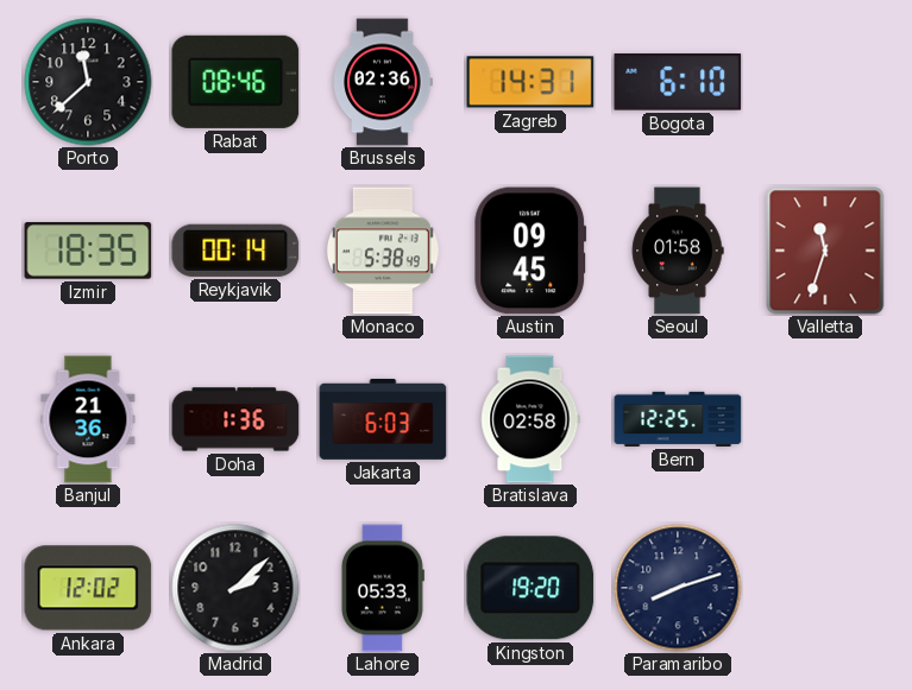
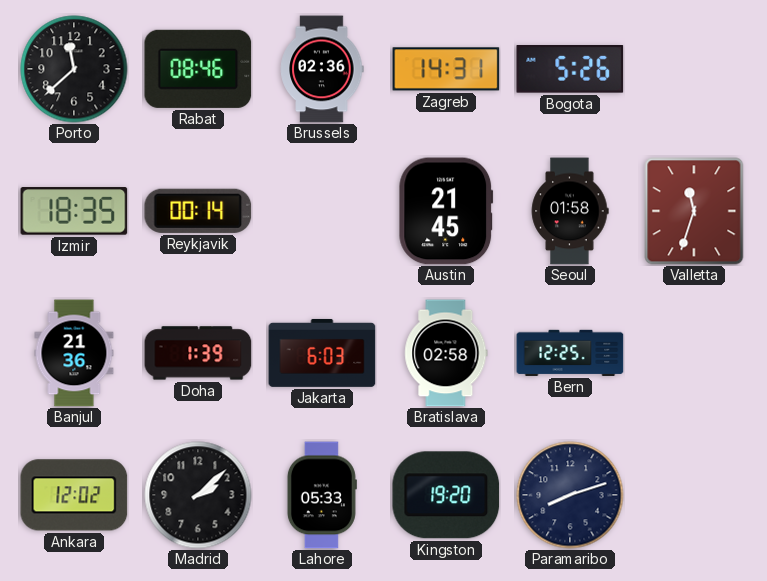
Bogota: 6:10 -> 5:26
Monaco: 5:38 -> none
Austin: 09:45 -> 21:45
Doha: 1:36 -> 1:39
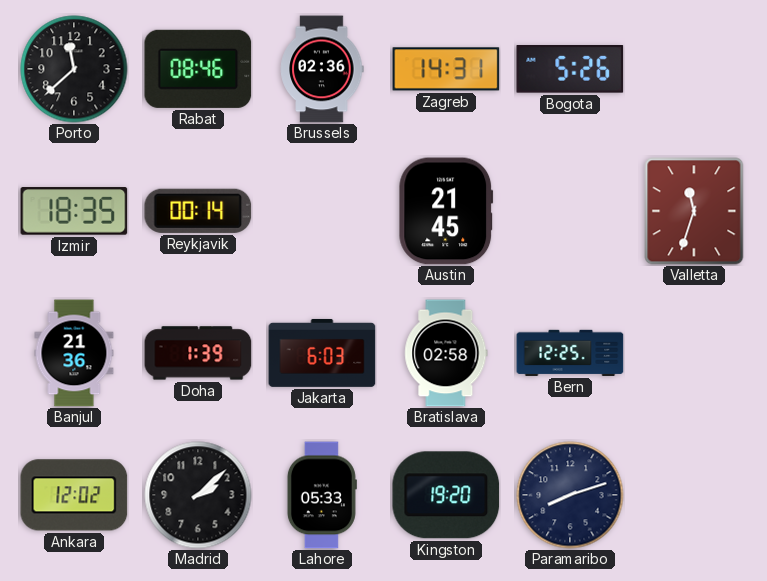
Seoul: 01:58 -> none
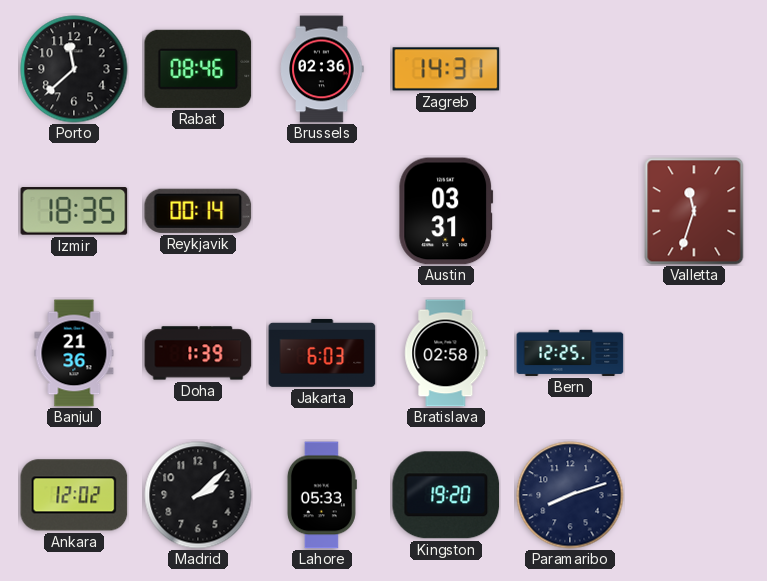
Bogota: 5:26 -> none
Austin: 21:45 -> 03:31
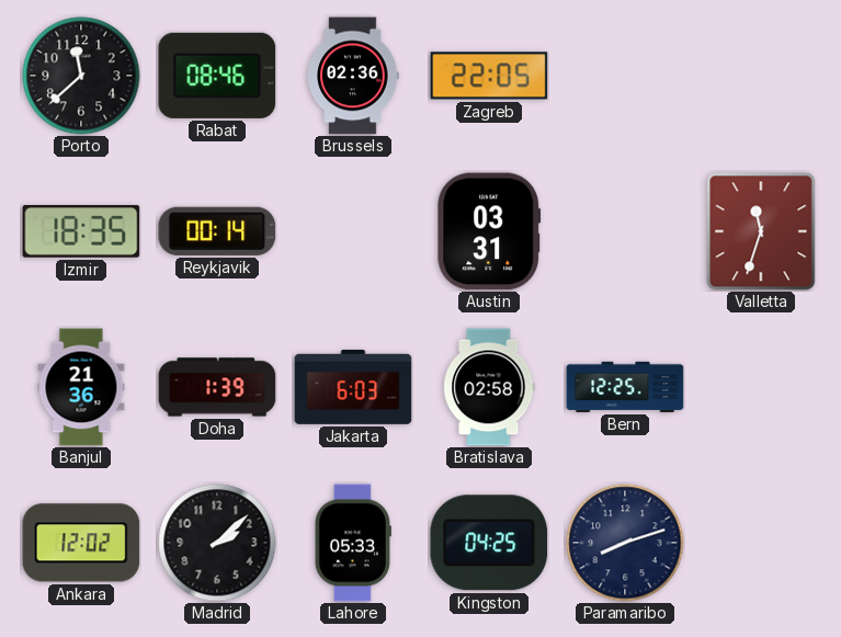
Zagreb: 14:31 -> 22:05
Kingston: 19:20 -> 04:25
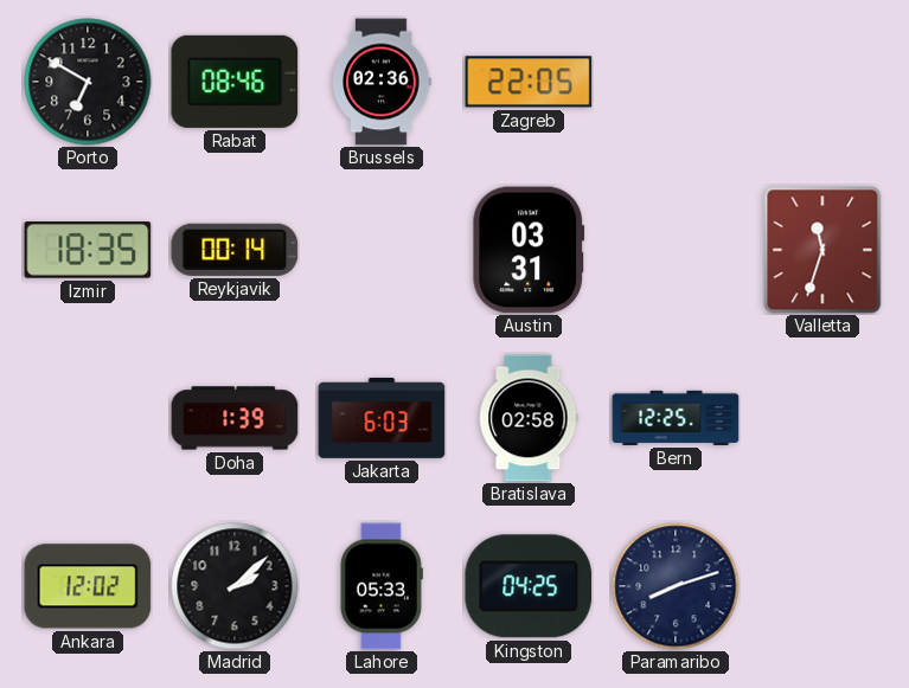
Porto: 11:38 -> 6:50
Banjul: 21:36 -> none
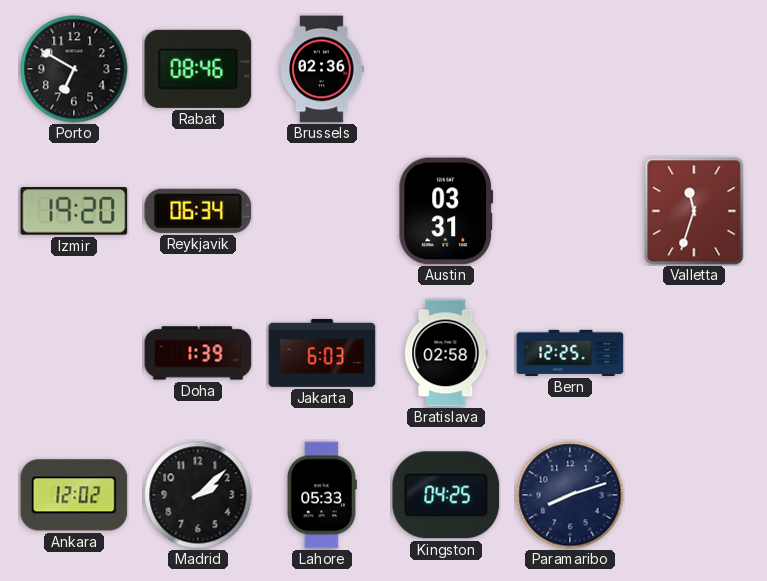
Zagreb: 22:05 -> none
Izmir: 18:35 -> 19:20
Reykjavik: 00:14 -> 06:34
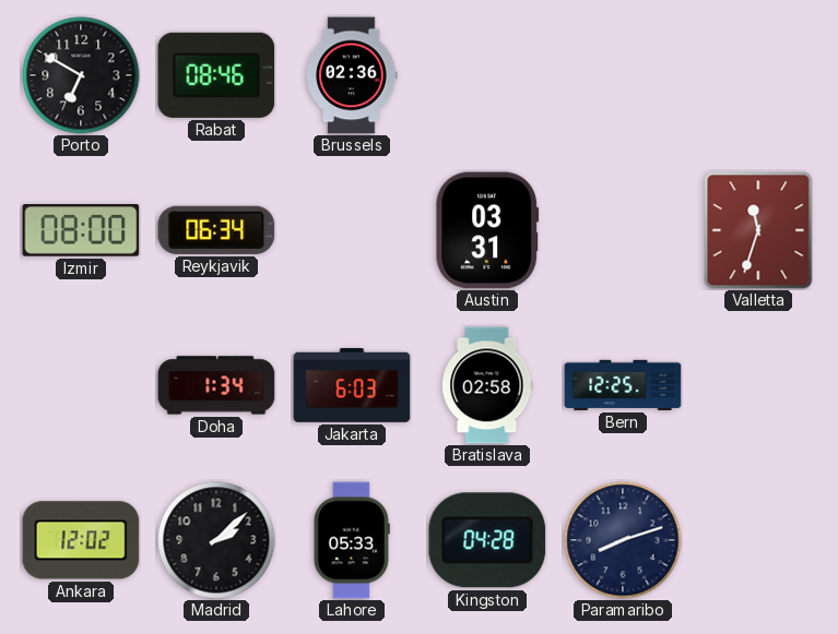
Izmir: 19:20 -> 08:00
Doha: 1:39 -> 1:34
Kingston: 04:25 -> 04:28
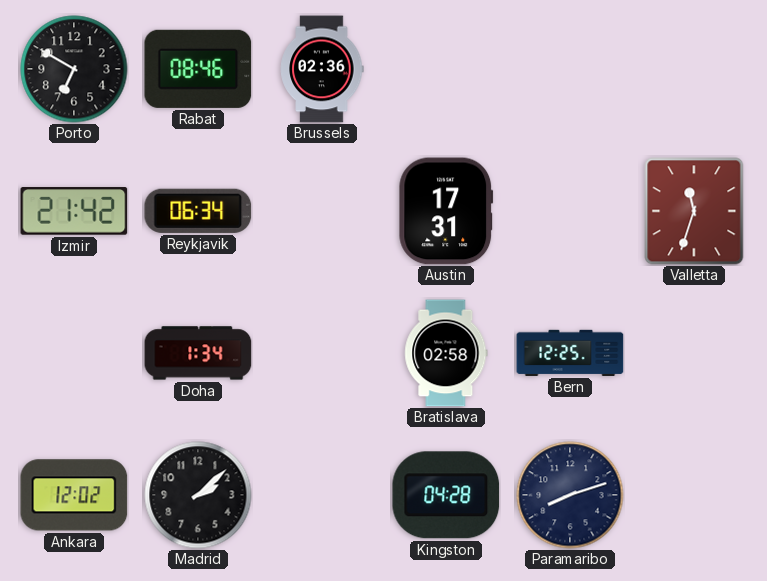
Izmir: 08:00 -> 21:42
Austin: 03:31 -> 17:31
Jakarta: 6:03 -> none
Lahore: 05:33 -> none
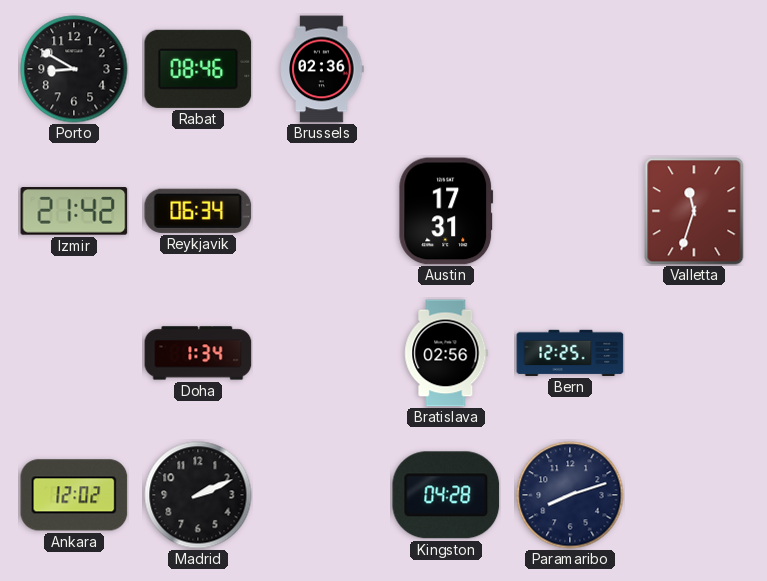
Porto: 6:50 -> 8:50
Bratislava: 02:58 -> 02:56
Madrid: 2:08 -> 2:11
